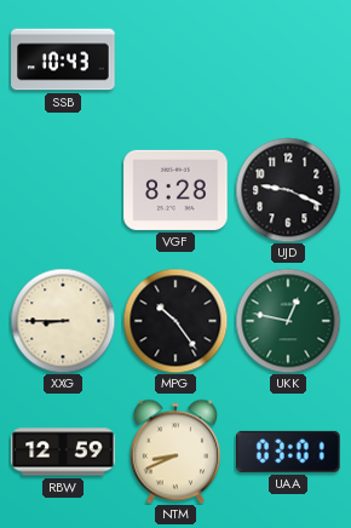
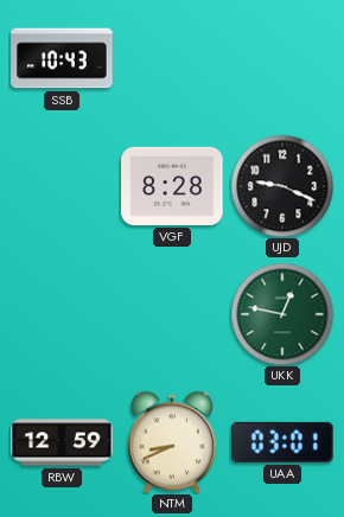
XXG: 8:45 -> none
MPG: 10:24 -> none
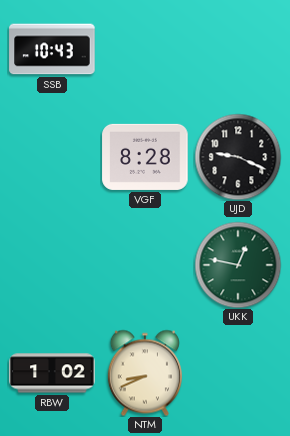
RBW: 12:59 -> 1:02
UAA: 03:01 -> none
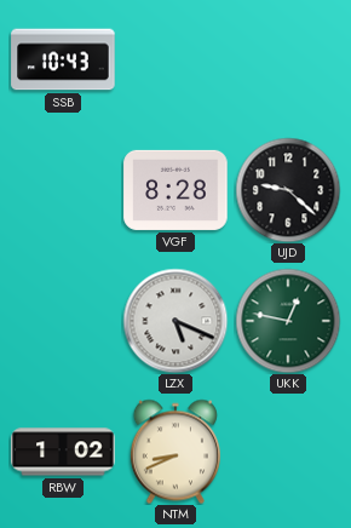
UJD: 9:19 -> 9:22
LZX: none -> 5:19
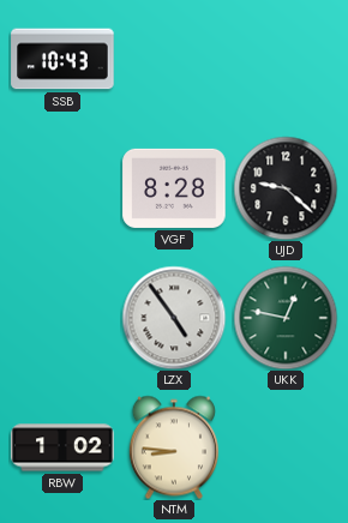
LZX: 5:19 -> 4:54
NTM: 8:41 -> 8:46
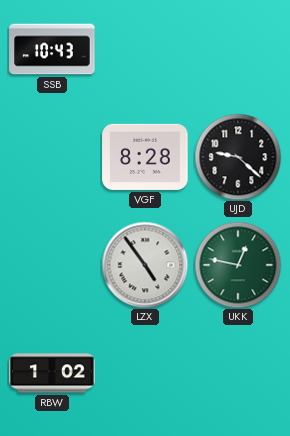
NTM: 8:46 -> none
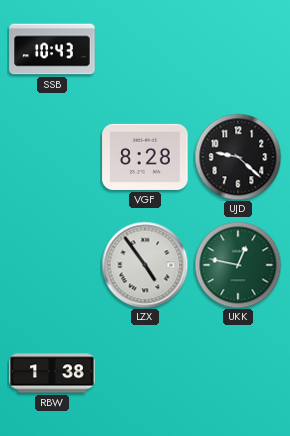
RBW: 1:02 -> 1:38
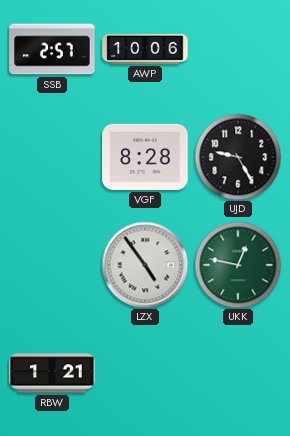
SSB: 10:43 -> 2:57
AWP: none -> 10:06
UJD: 9:22 -> 9:25
RBW: 1:38 -> 1:21
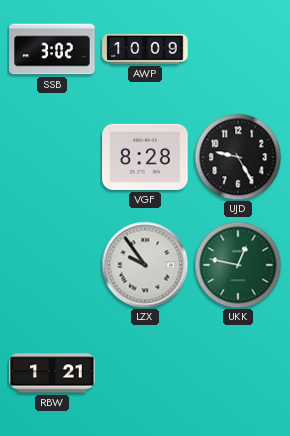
SSB: 2:57 -> 3:02
AWP: 10:06 -> 10:09
LZX: 4:54 -> 9:54
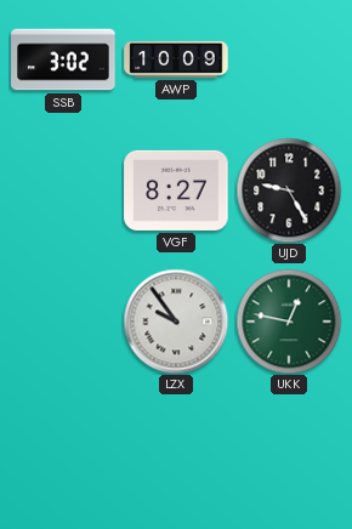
VGF: 8:28 -> 8:27
RBW: 1:21 -> none
